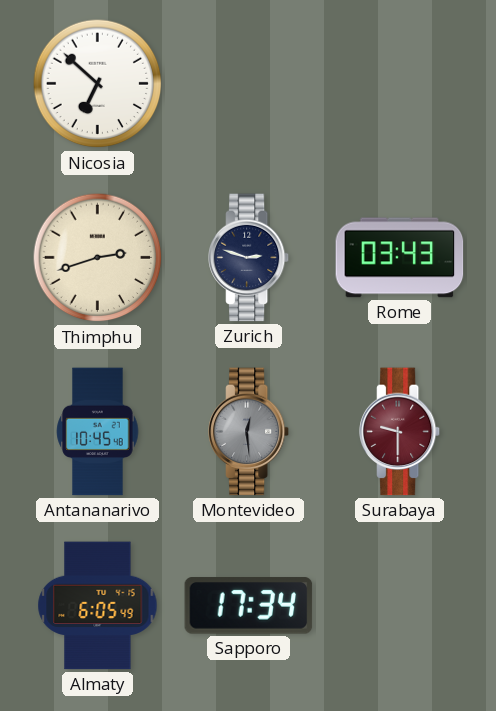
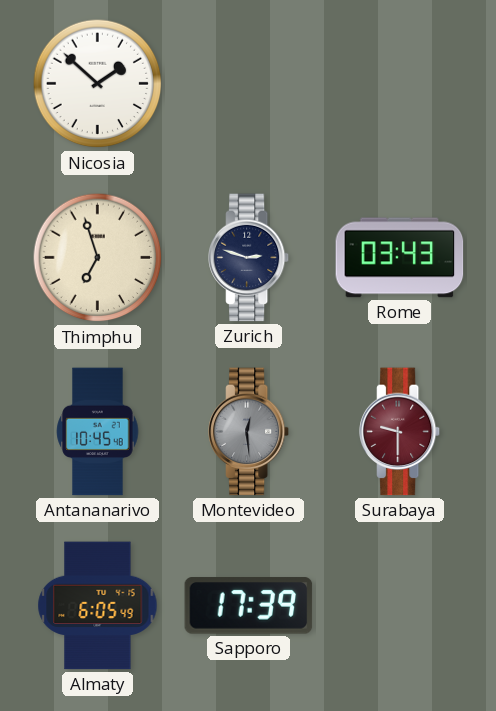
Nicosia: 6:52 -> 1:52
Thimphu: 2:42 -> 6:57
Sapporo: 17:34 -> 17:39
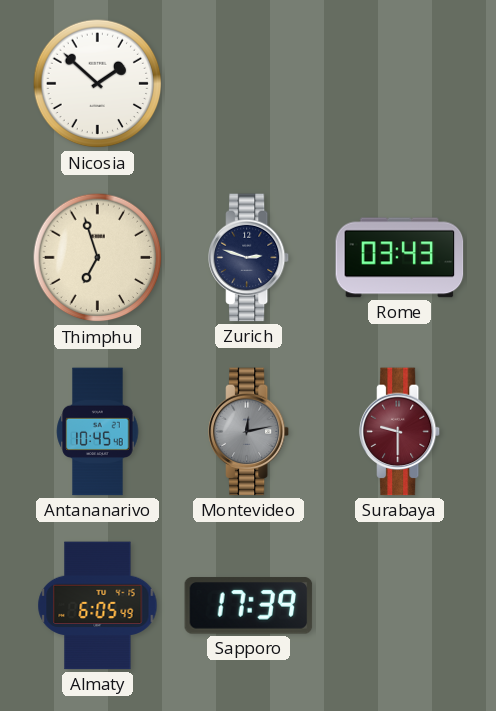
Montevideo: 12:29 -> 12:13
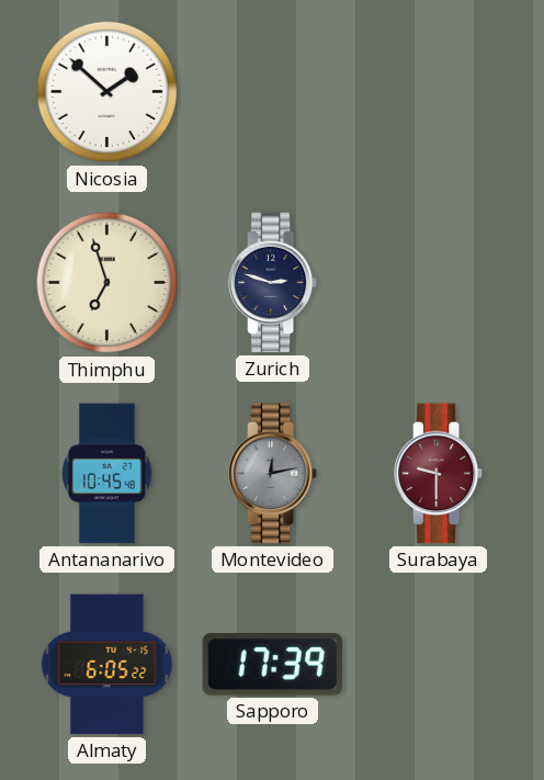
Rome: 03:43 -> none
Almaty: 6:05:49 -> 6:05:22
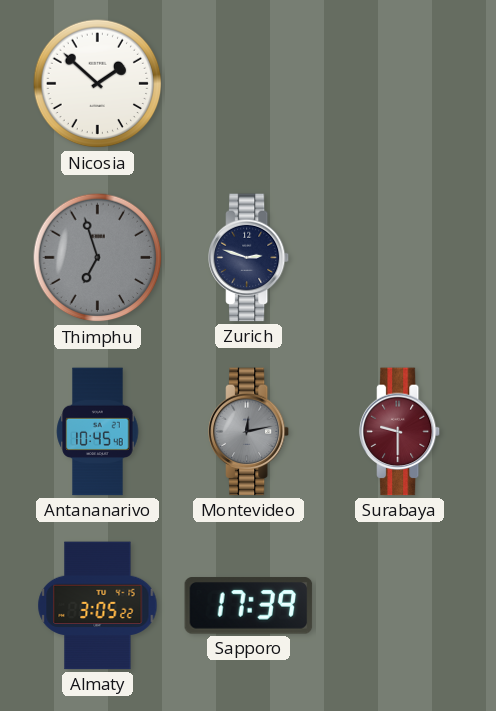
Thimphu dial: cream -> grey
Almaty: 6:05 -> 3:05
